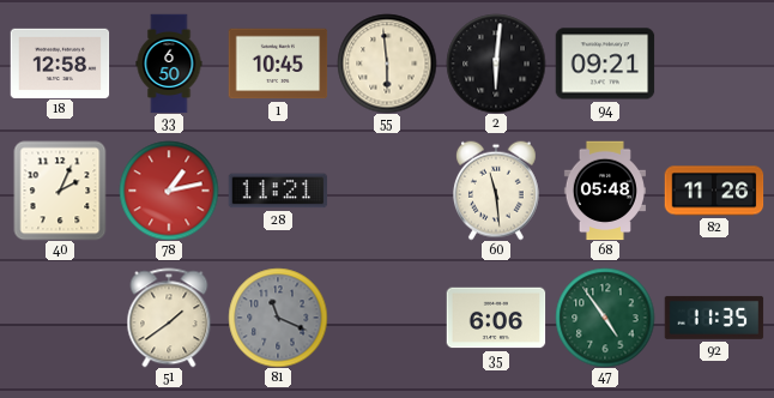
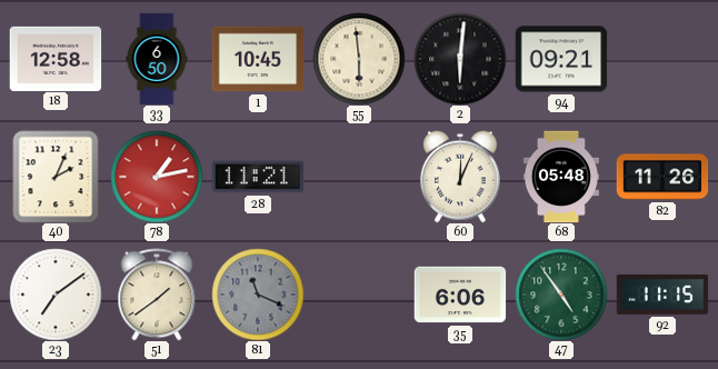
60: 11:29 -> 12:04
23: none -> 7:09
92: 11:35 -> 11:15
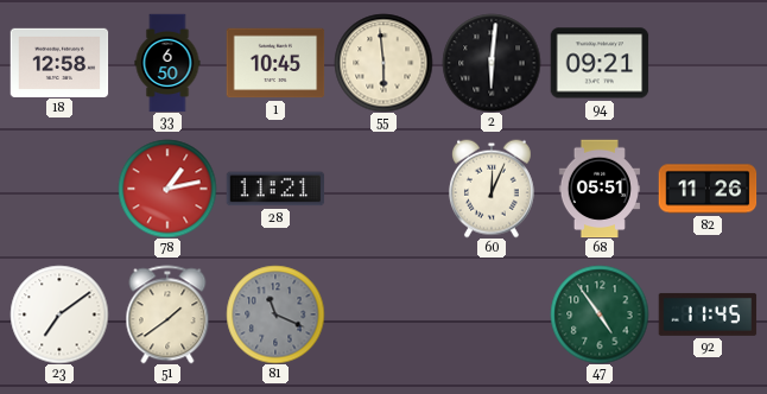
40: 2:04 -> none
68: 05:48 -> 05:51
35: 6:06 -> none
92: 11:15 -> 11:45
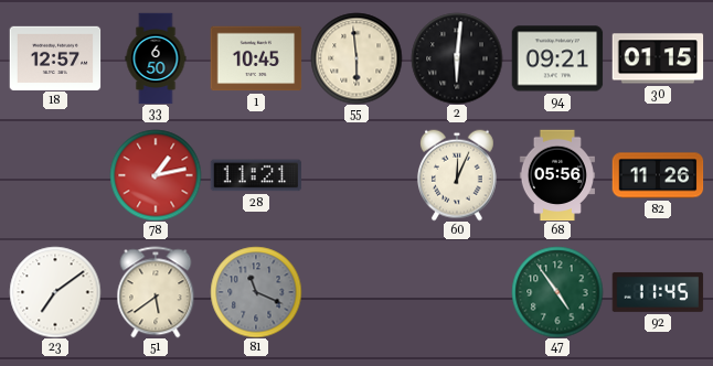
18: 12:58 -> 12:57
30: none -> 01:15
68: 05:51 -> 05:56
51: 1:39 -> 5:39
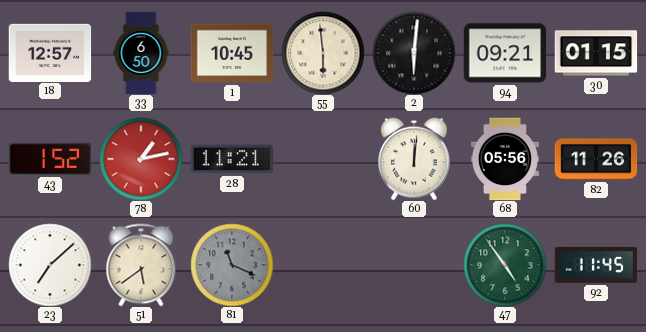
43: none -> 1:52
60: 12:04 -> 12:01
23: 7:09 -> 7:08
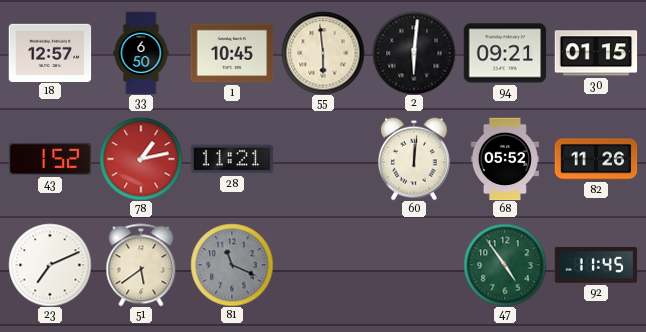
68: 05:56 -> 05:52
23: 7:08 -> 7:11
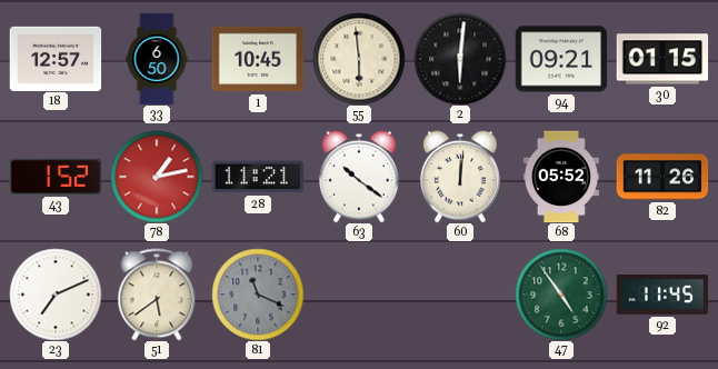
63: none -> 10:21
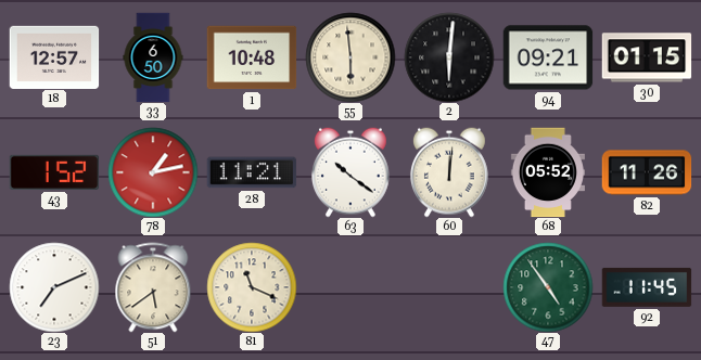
1: 10:45 -> 10:48
81 dial: grey -> cream
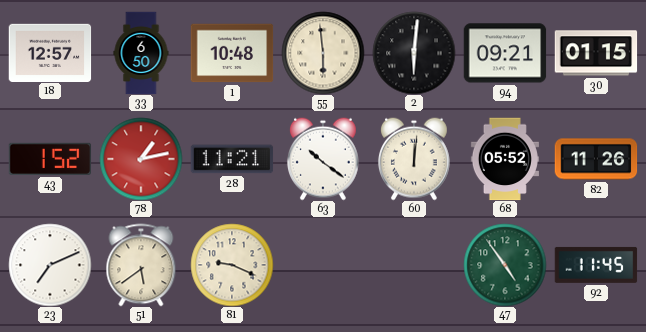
81: 11:19 -> 9:19
